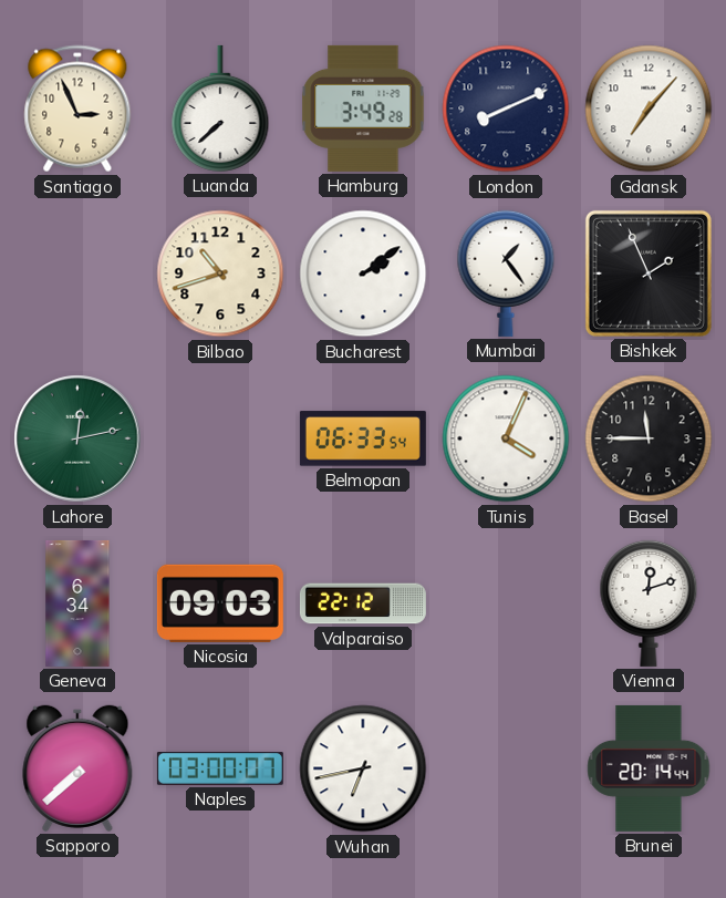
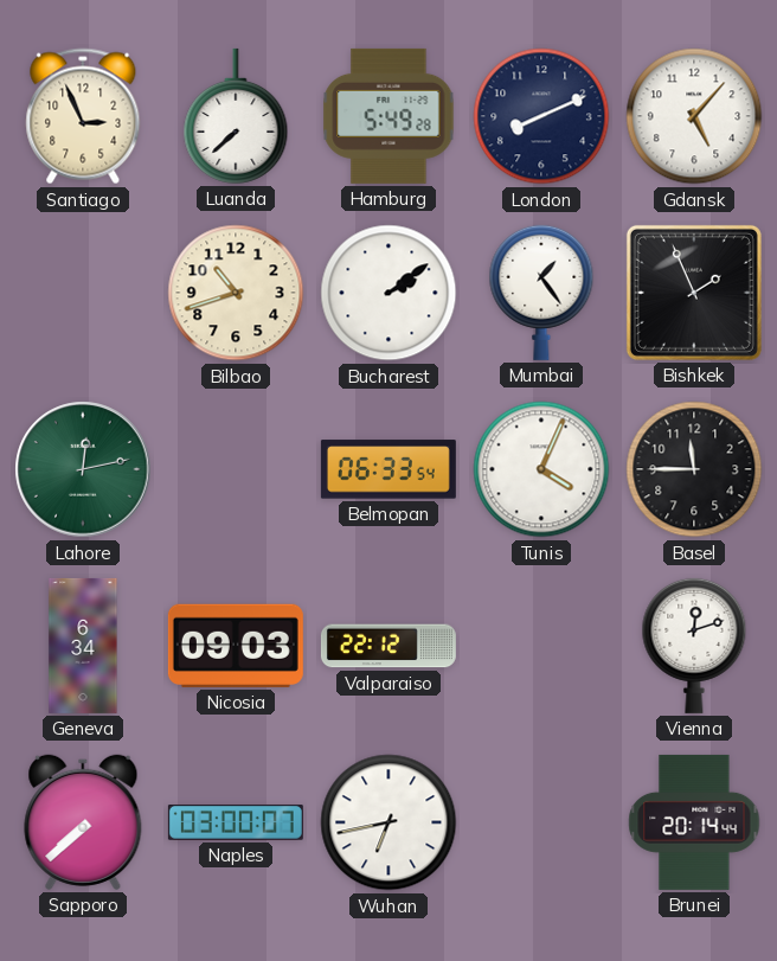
Hamburg: 3:49 -> 5:49
Gdansk: 7:07 -> 5:07
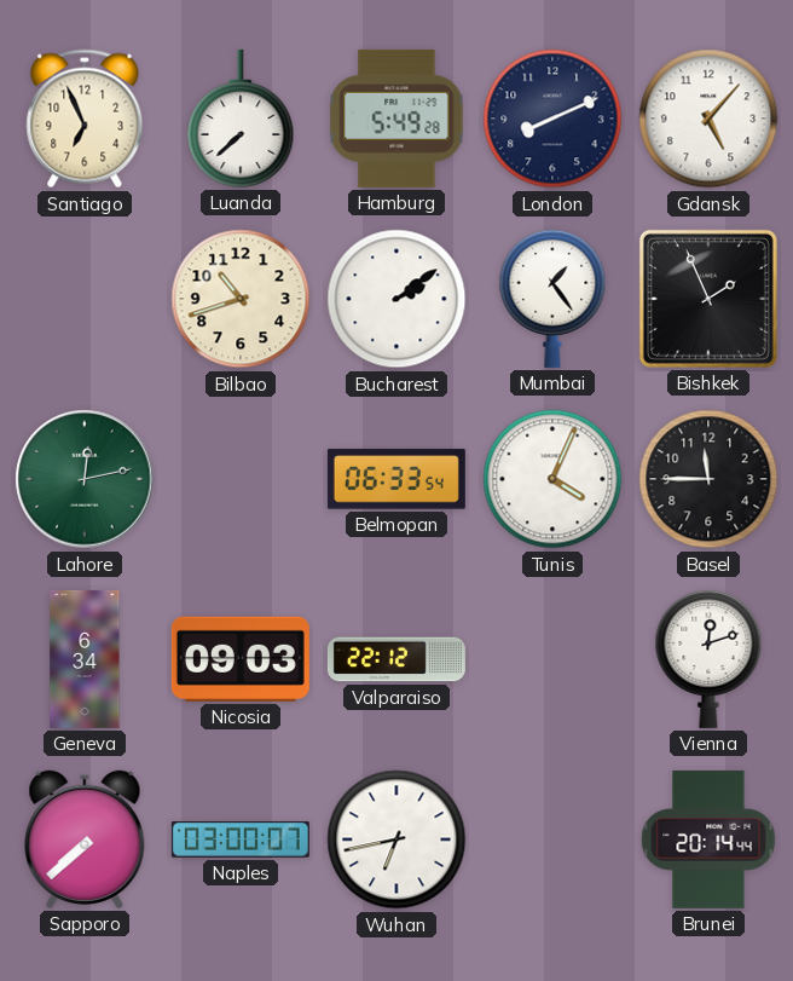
Santiago: 2:56 -> 6:56
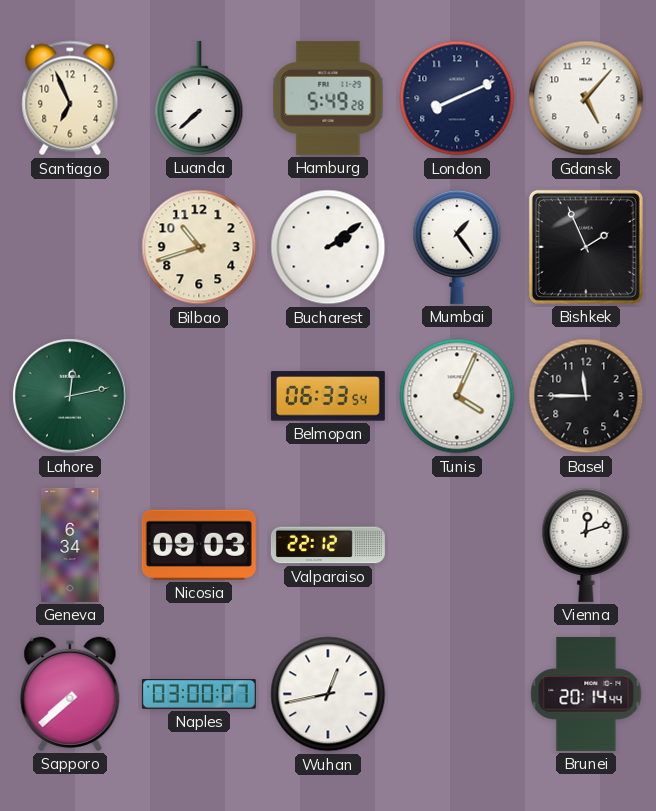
Wuhan: 6:43 -> 12:43
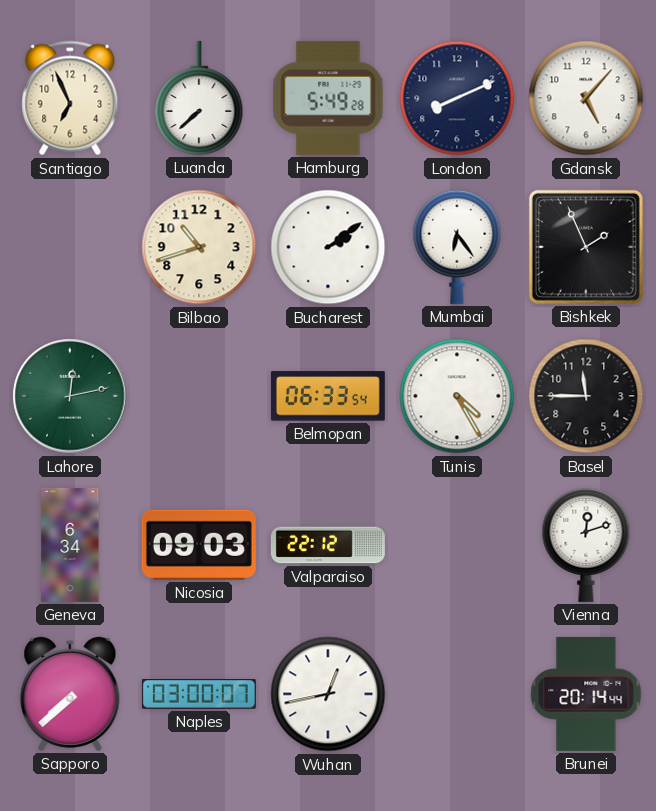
Mumbai: 1:24 -> 6:24
Tunis: 4:04 -> 4:25
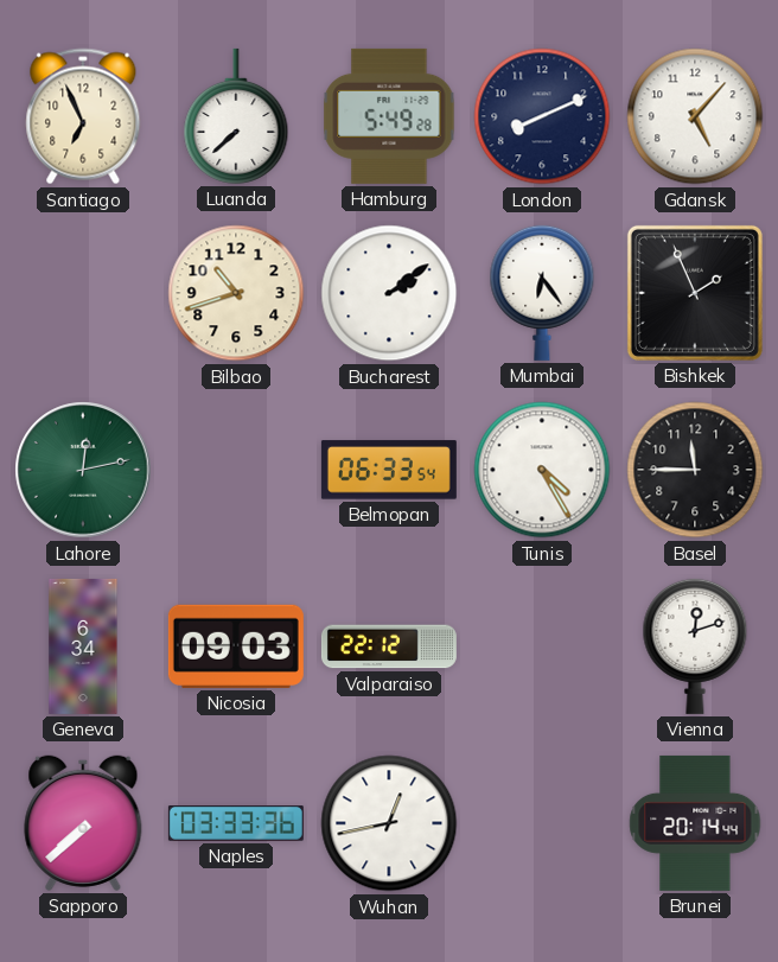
Naples: 03:00 -> 03:33
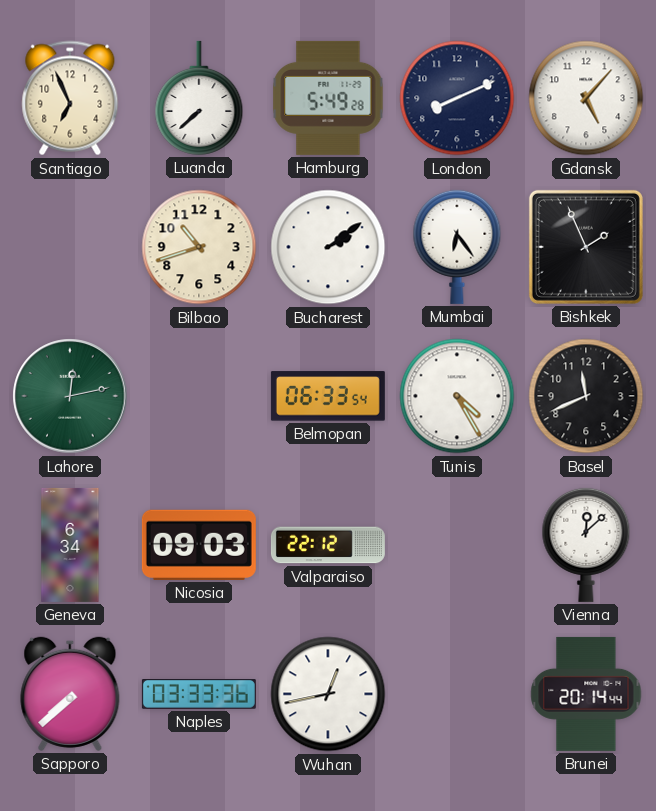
Basel: 11:45 -> 11:41
Vienna: 12:12 -> 12:08
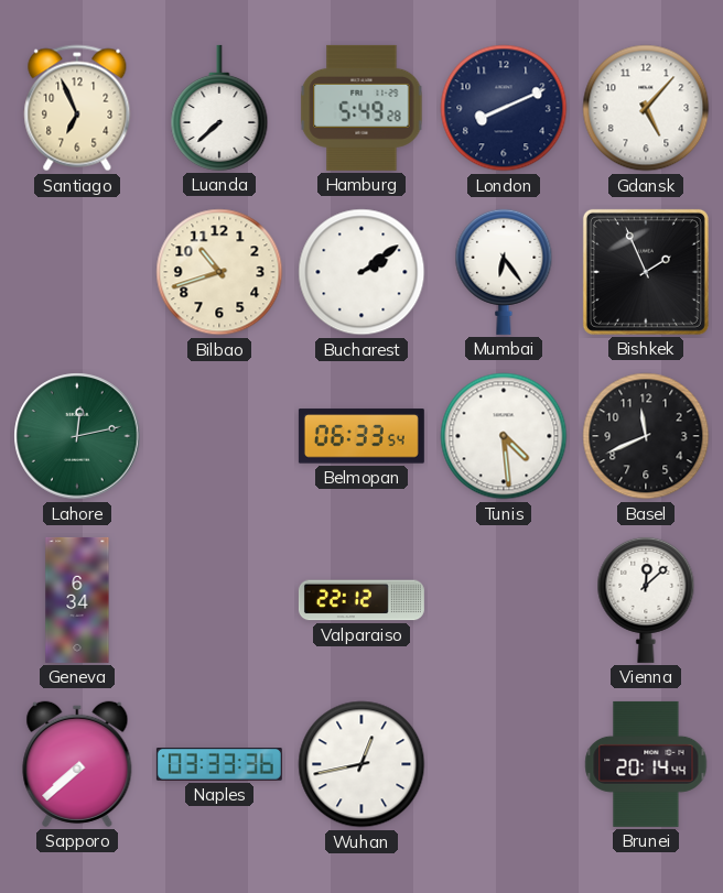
Tunis: 4:25 -> 4:29
Nicosia: 09:03 -> none
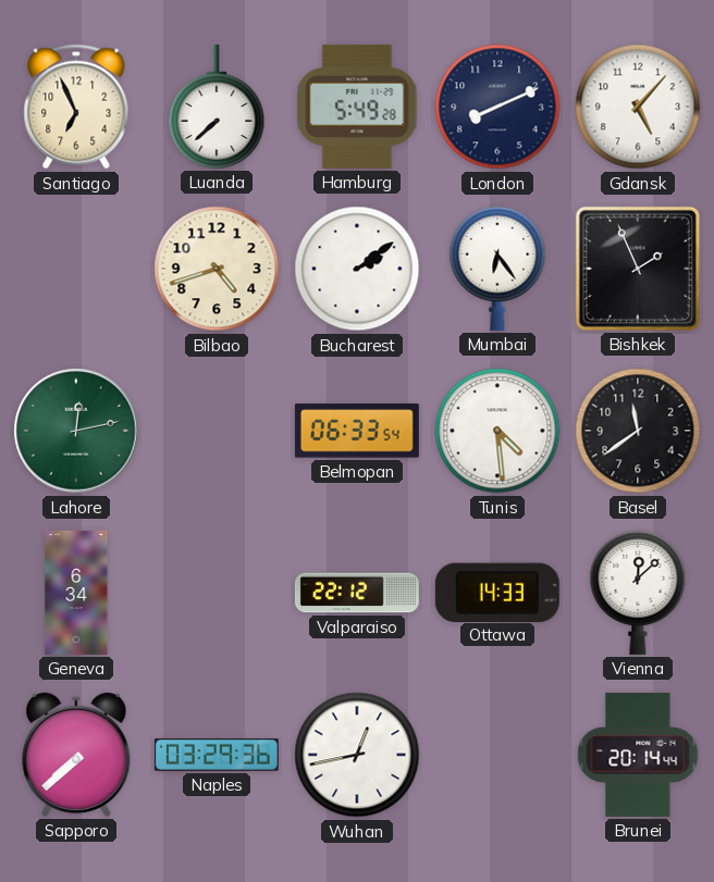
Bilbao: 10:42 -> 4:42
Basel: 11:41 -> 11:39
Ottawa: none -> 14:33
Naples: 03:33 -> 03:29
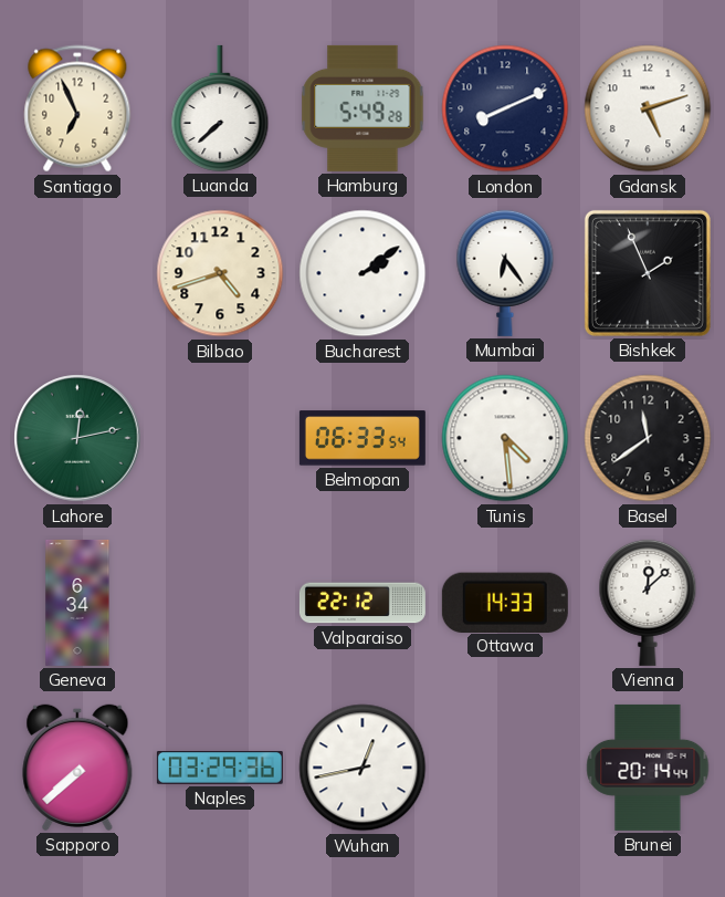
Gdansk: 5:07 -> 5:12
